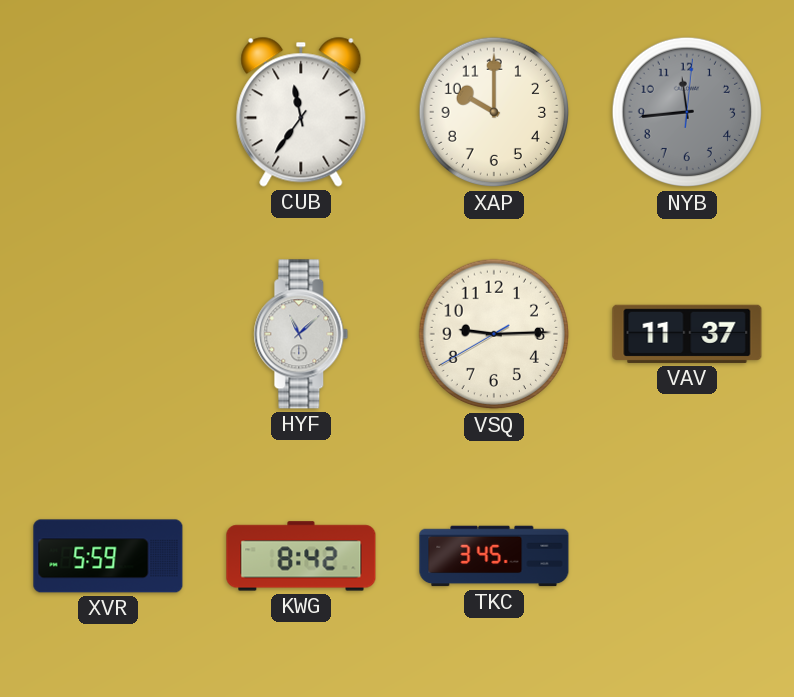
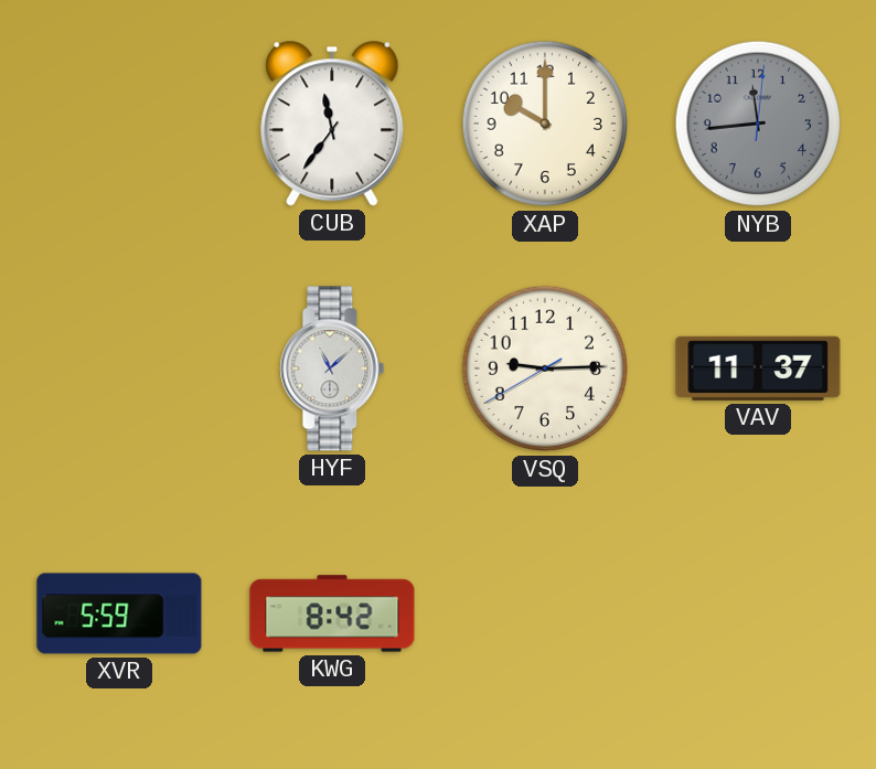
TKC: 3:45 -> none
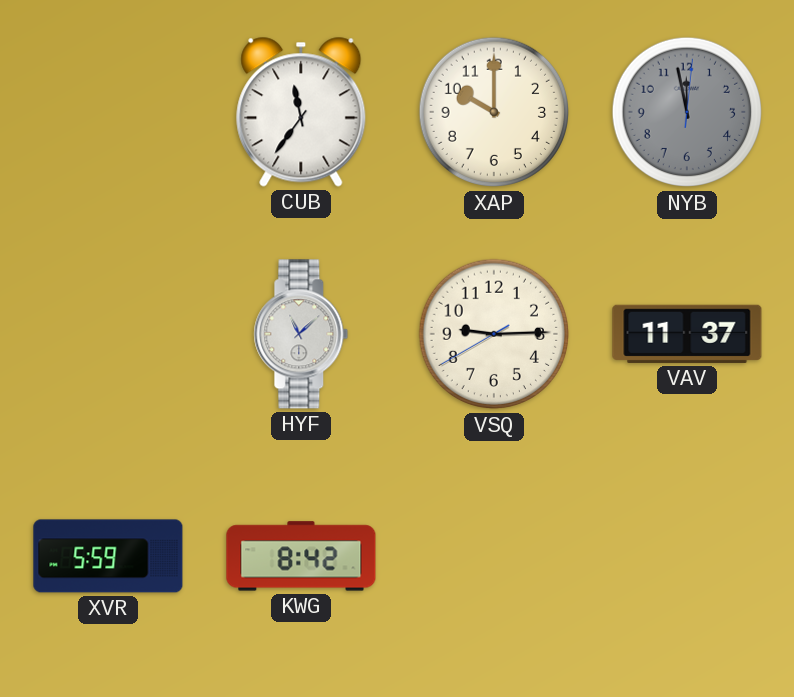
NYB: 11:44 -> 11:58
